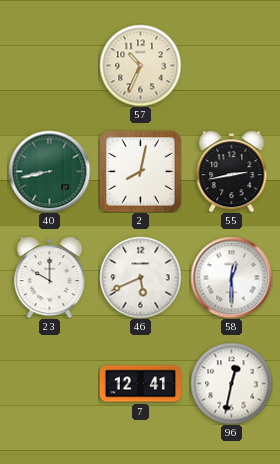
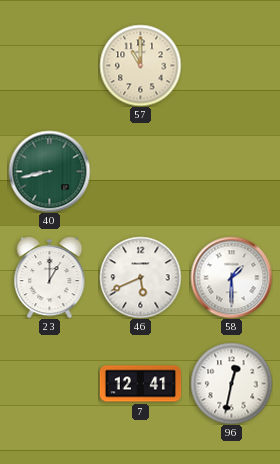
57: 10:34 -> 11:00
2: 8:02 -> none
55: 2:43 -> none
23: 10:00 -> 1:00
58: 12:30 -> 1:30
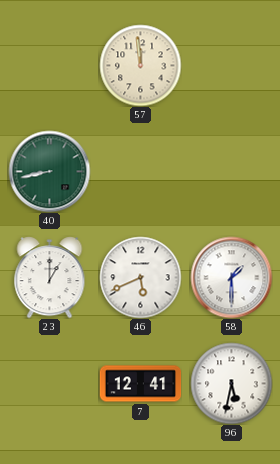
57: 11:00 -> 11:59
96: 12:32 -> 5:32
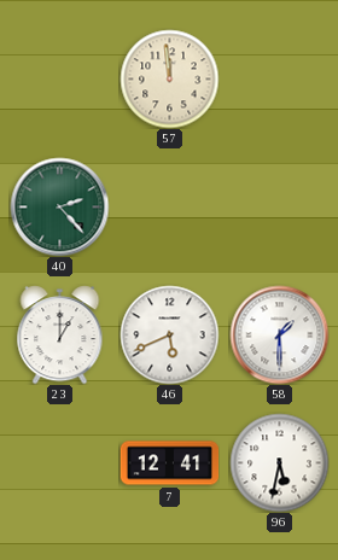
40: 8:43 -> 2:23
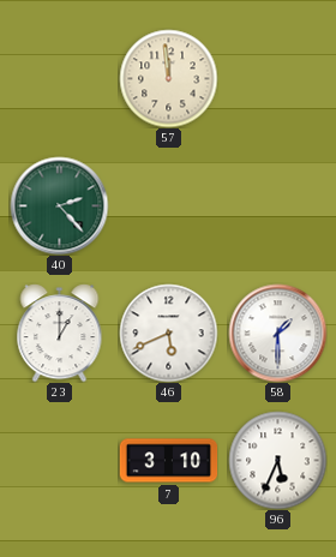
7: 12:41 -> 3:10
96: 5:32 -> 5:34
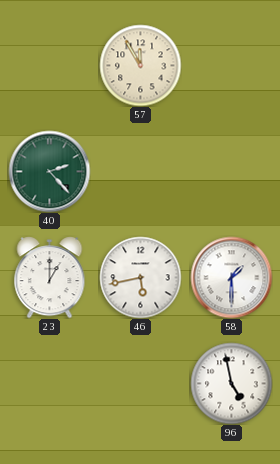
57: 11:59 -> 11:55
46: 5:41 -> 5:43
7: 3:10 -> none
96: 5:34 -> 4:58
